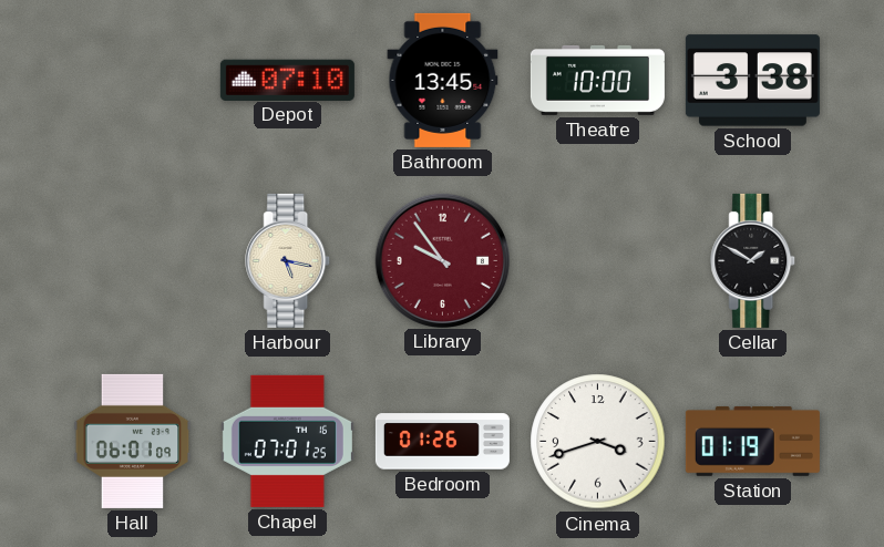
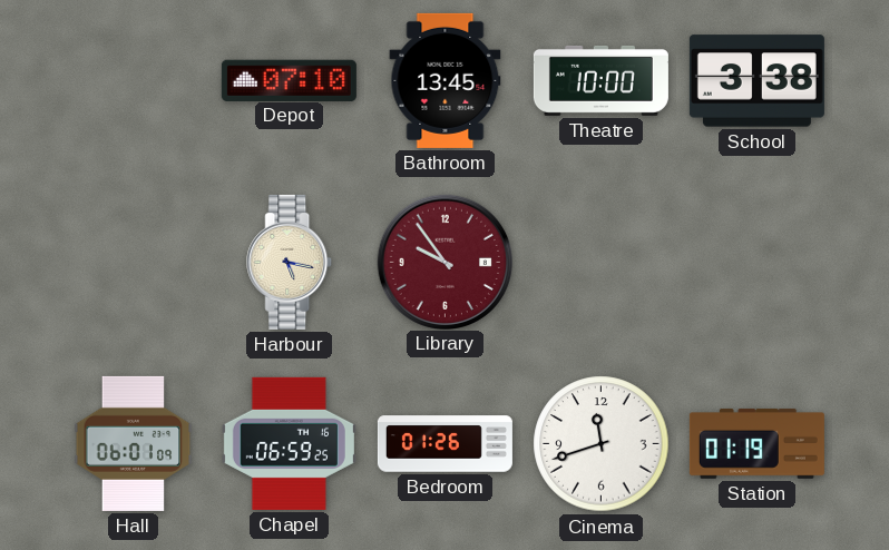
Cellar: 1:50 -> none
Chapel: 07:01 -> 06:59
Cinema: 3:42 -> 11:42
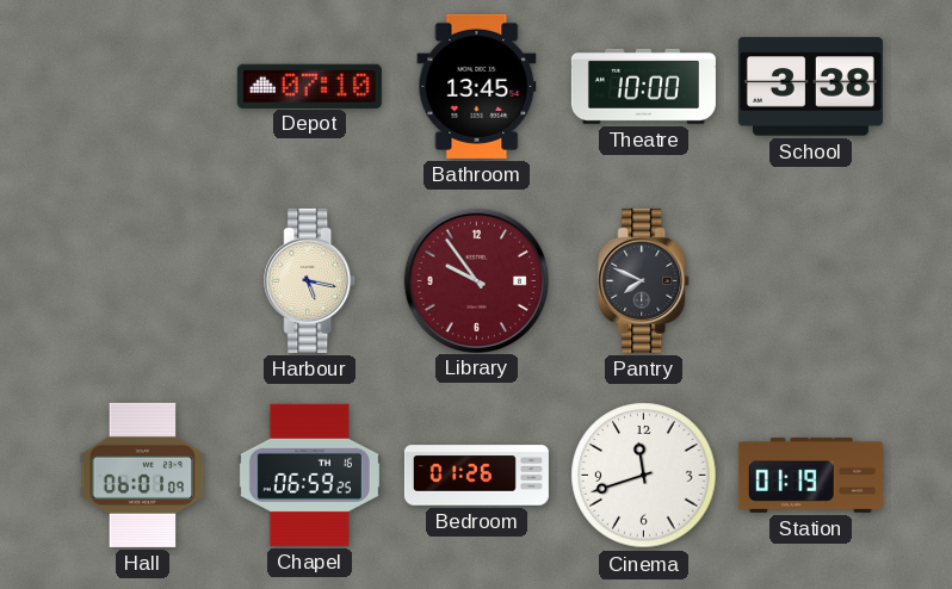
Pantry: none -> 7:49
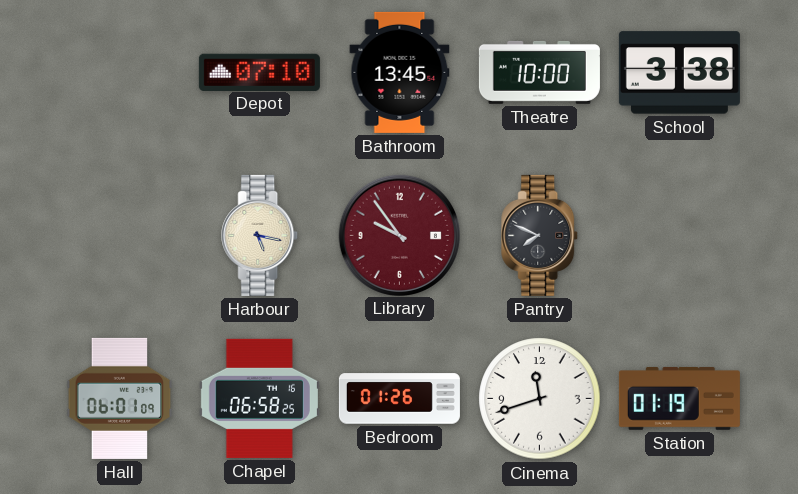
Chapel: 06:59 -> 06:58
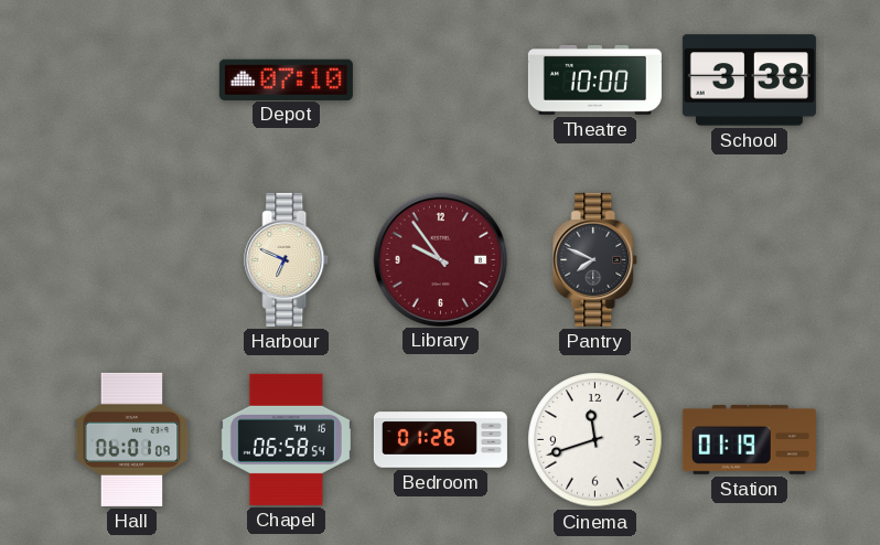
Bathroom: 13:45 -> none
Harbour: 5:17 -> 6:49
Chapel: 06:58:25 -> 06:58:54
